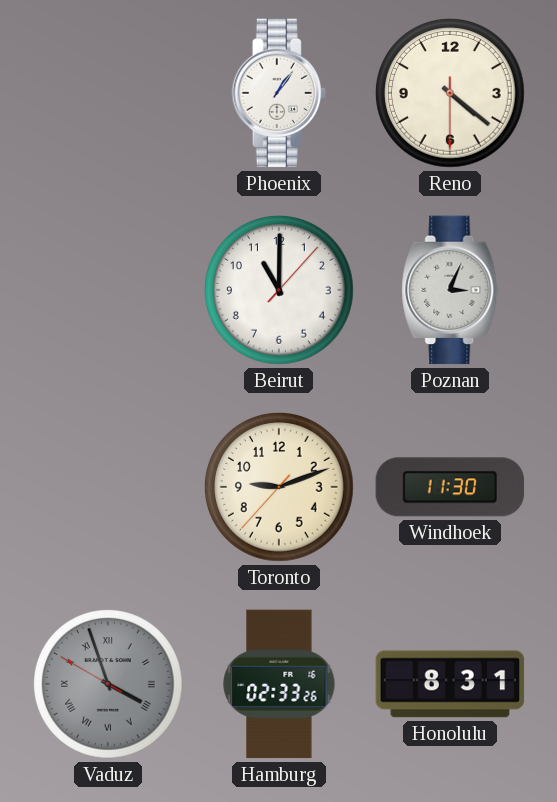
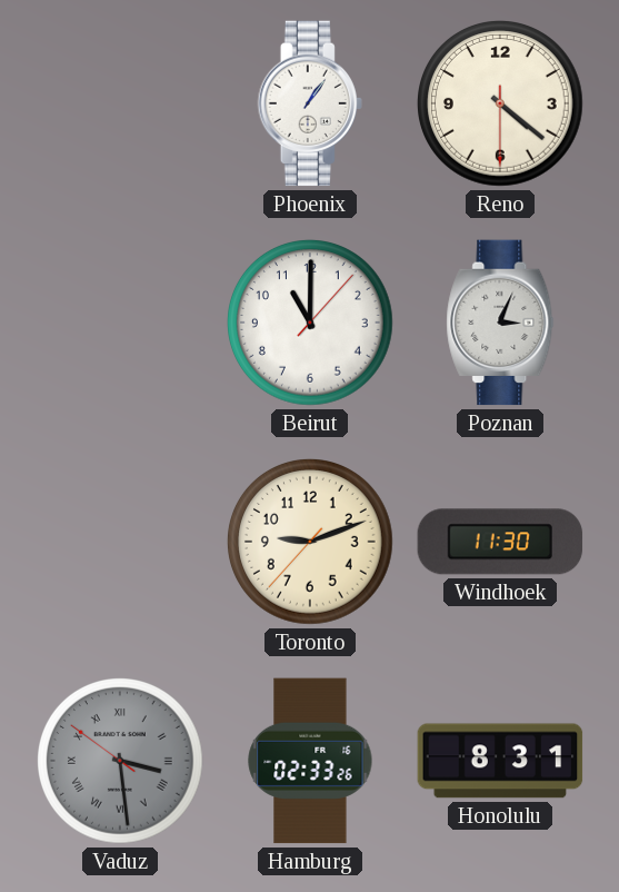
Vaduz: 3:56 -> 3:28
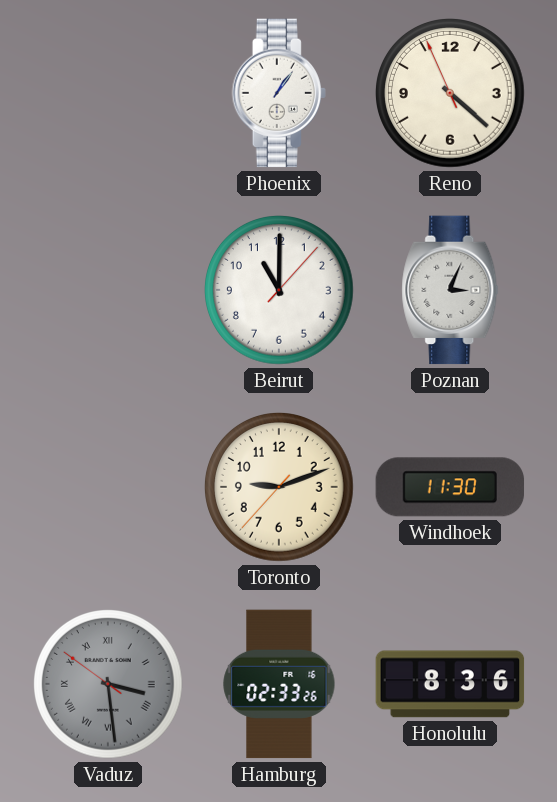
Reno: 4:21:30 -> 4:21:56
Honolulu: 8:31 -> 8:36
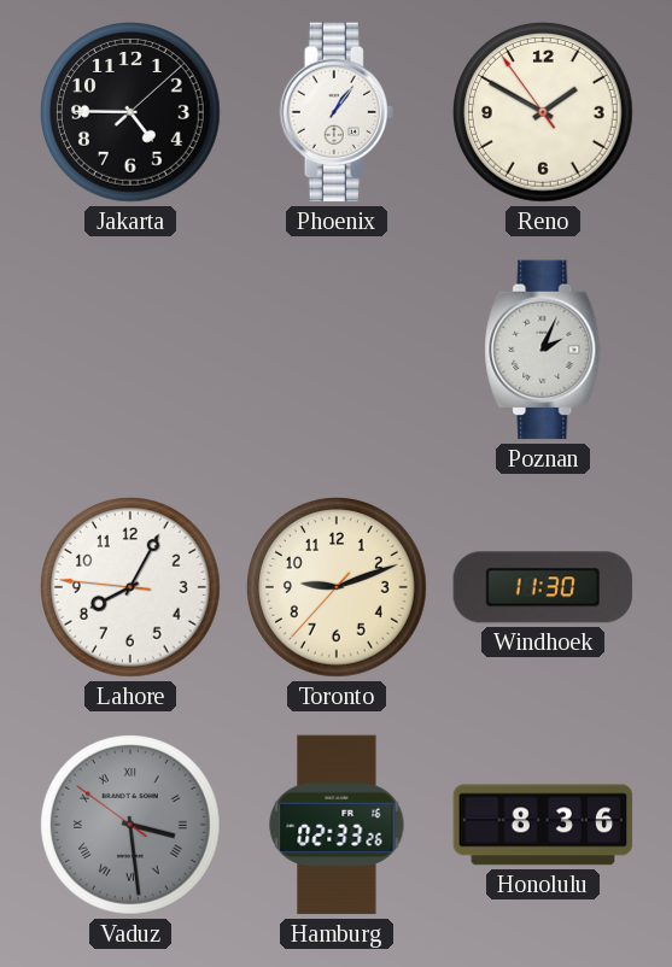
Jakarta: none -> 4:45
Reno: 4:21 -> 1:49
Beirut: 11:00 -> none
Poznan: 3:04 -> 2:04
Lahore: none -> 8:04
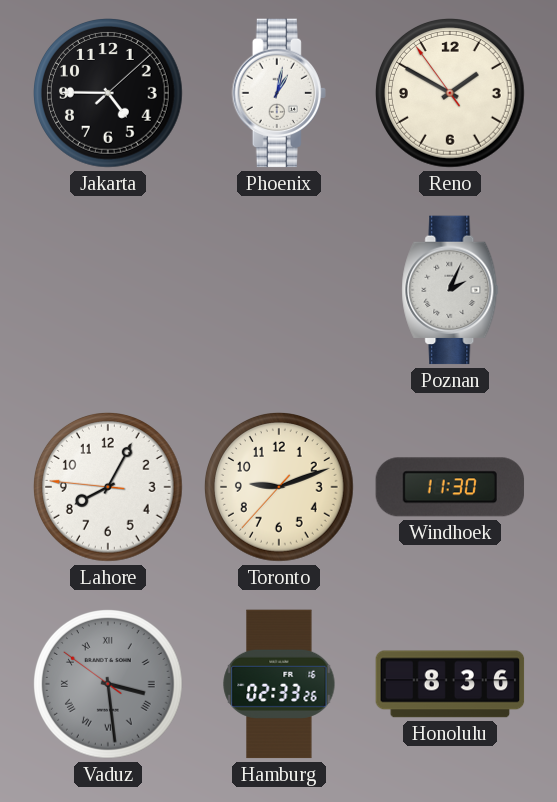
Phoenix: 1:06 -> 1:02
